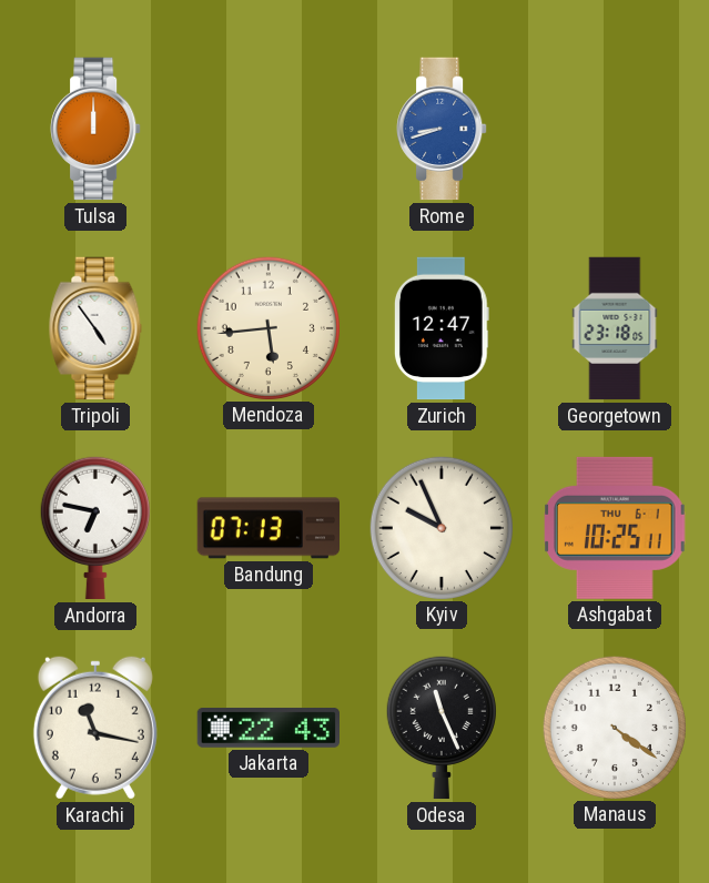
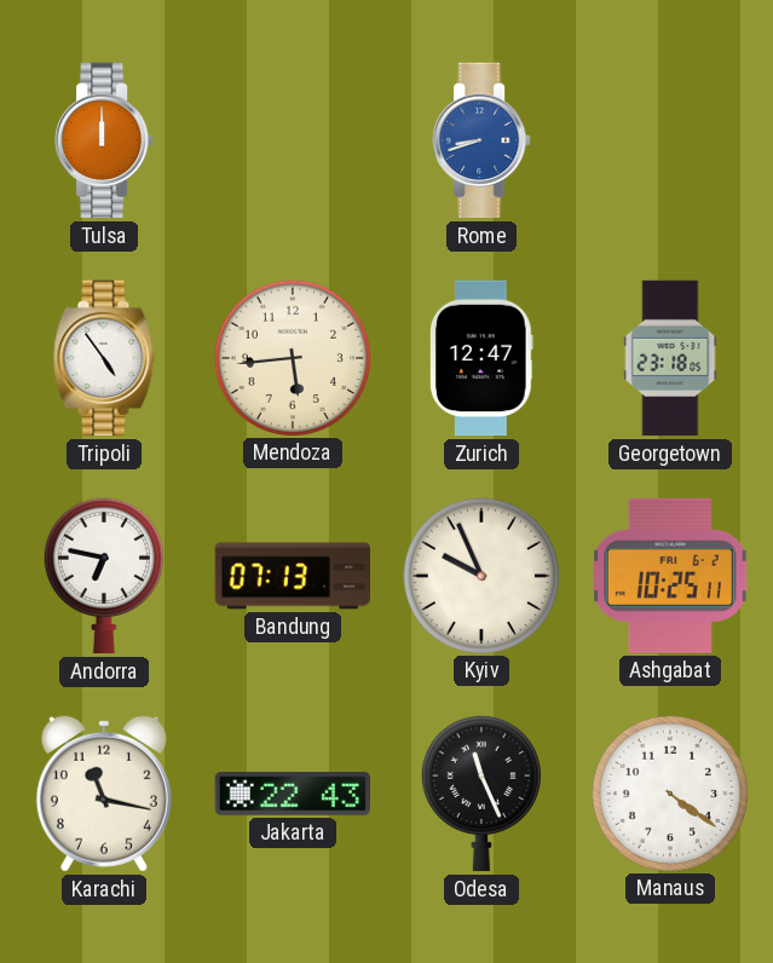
Ashgabat date: THU 6-1 -> FRI 6-2
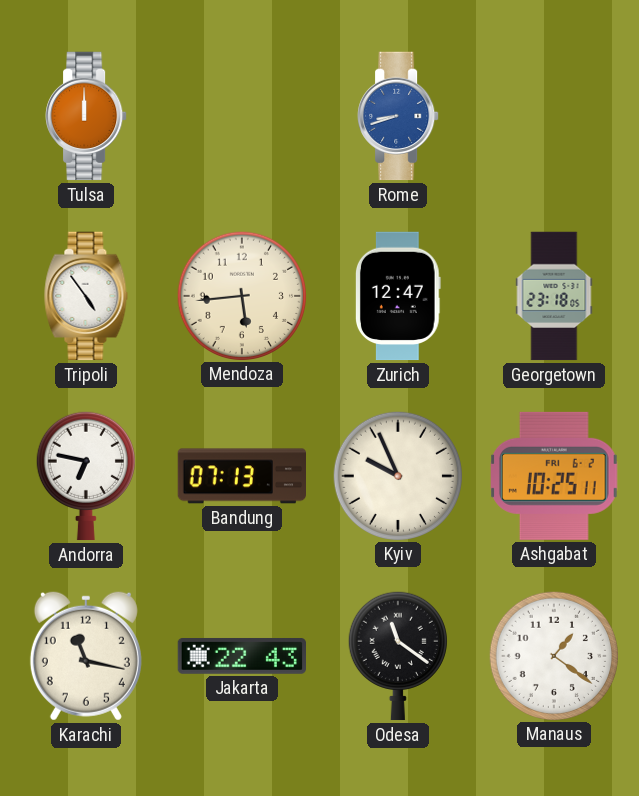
Odesa: 11:26 -> 11:21
Manaus: 4:21 -> 1:21
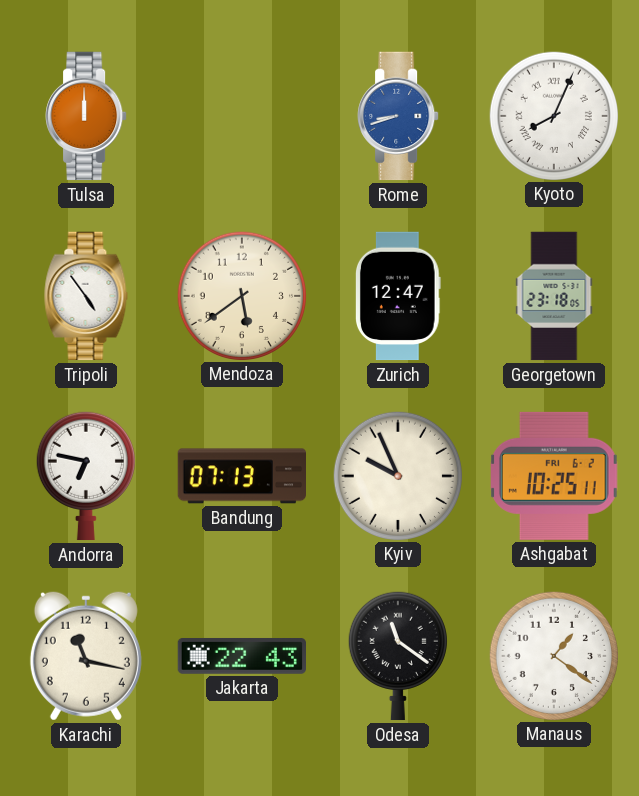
Kyoto: none -> 8:04
Mendoza: 5:44 -> 5:39
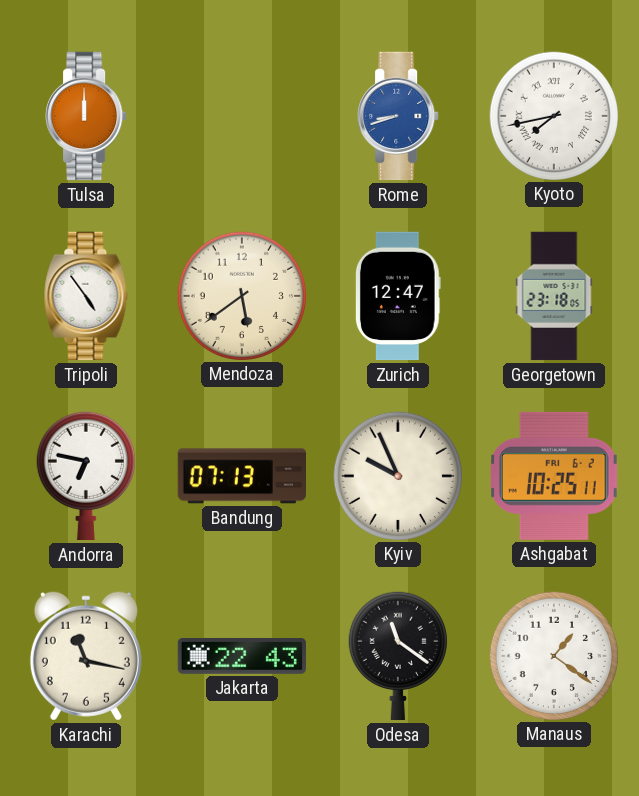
Kyoto: 8:04 -> 7:43
